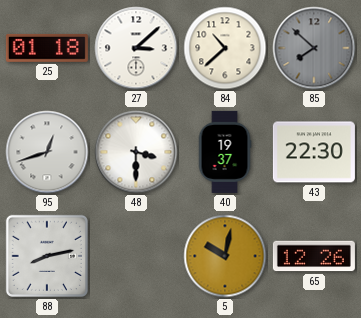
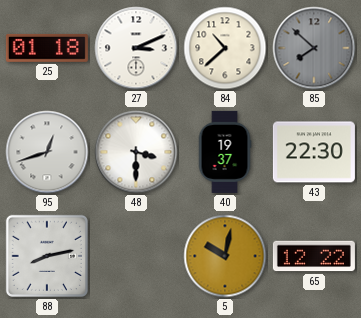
27: 3:08 -> 3:11
65: 12:26 -> 12:22
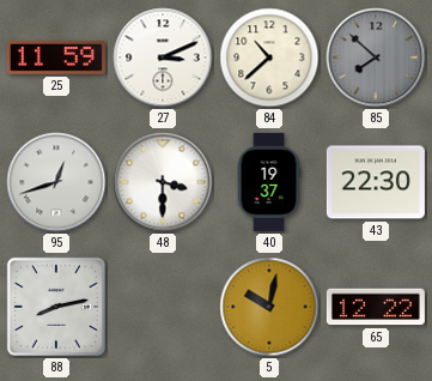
25: 01:18 -> 11:59
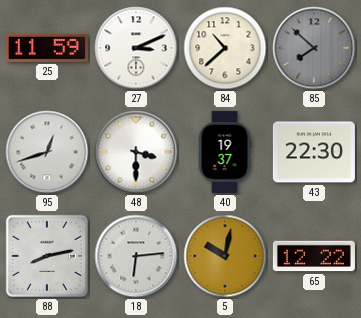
18: none -> 6:14
